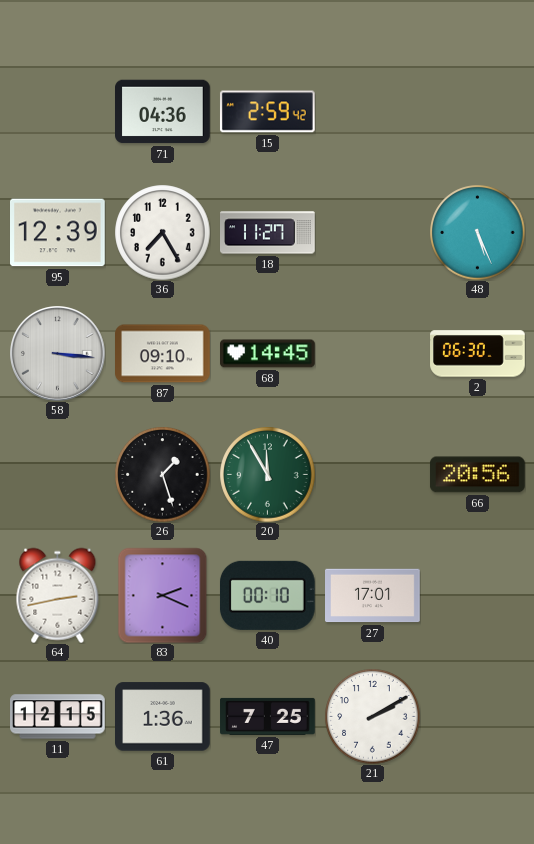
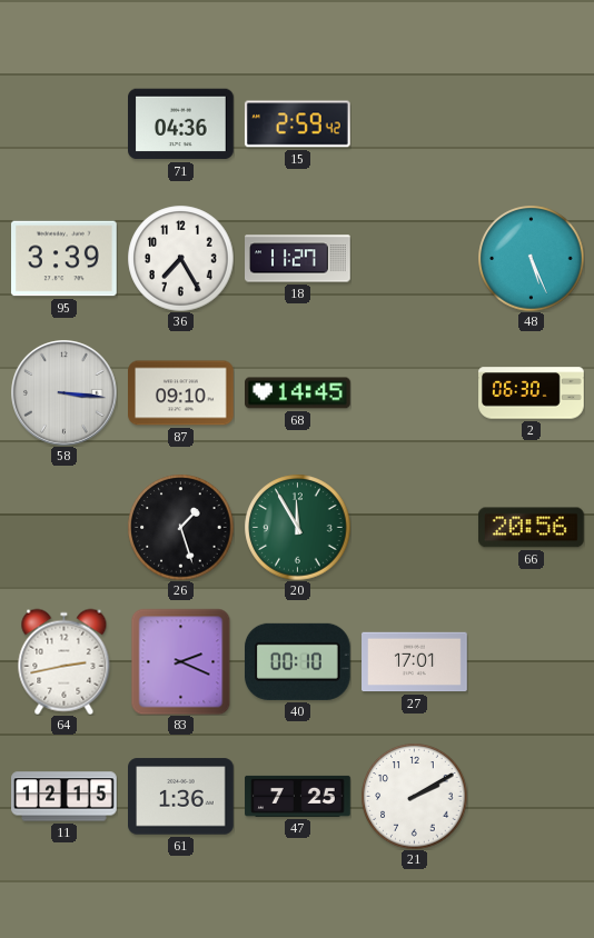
95: 12:39 -> 3:39
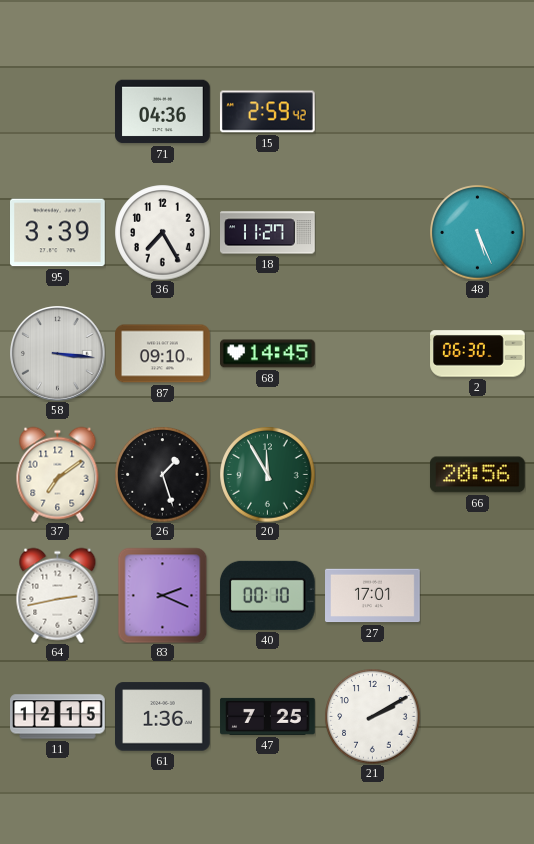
37: none -> 7:09
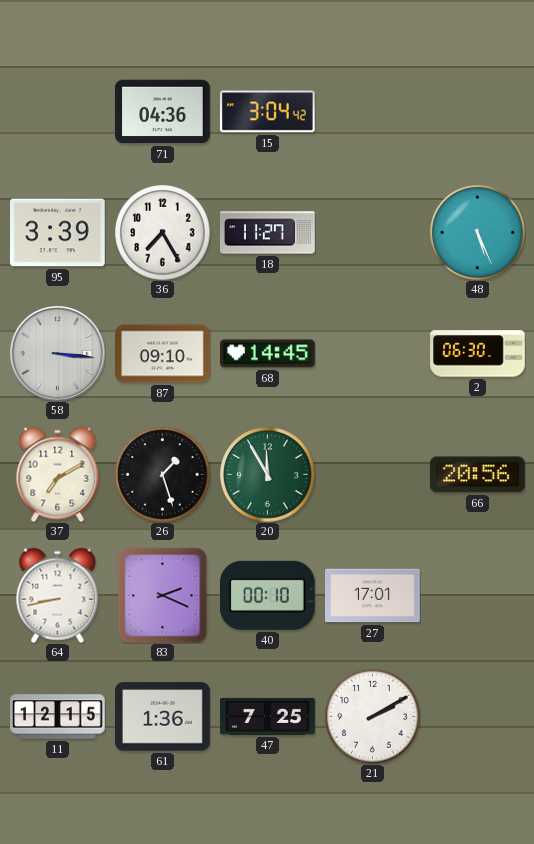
15: 2:59 -> 3:04
37: 7:09 -> 7:10
64: 2:43 -> 8:43
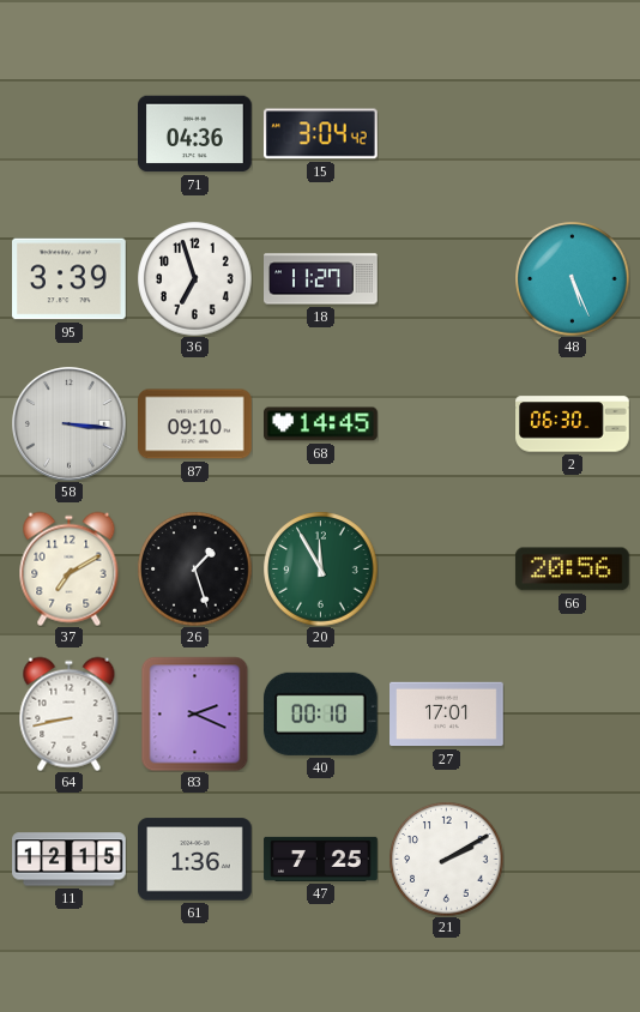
36: 7:25 -> 6:57
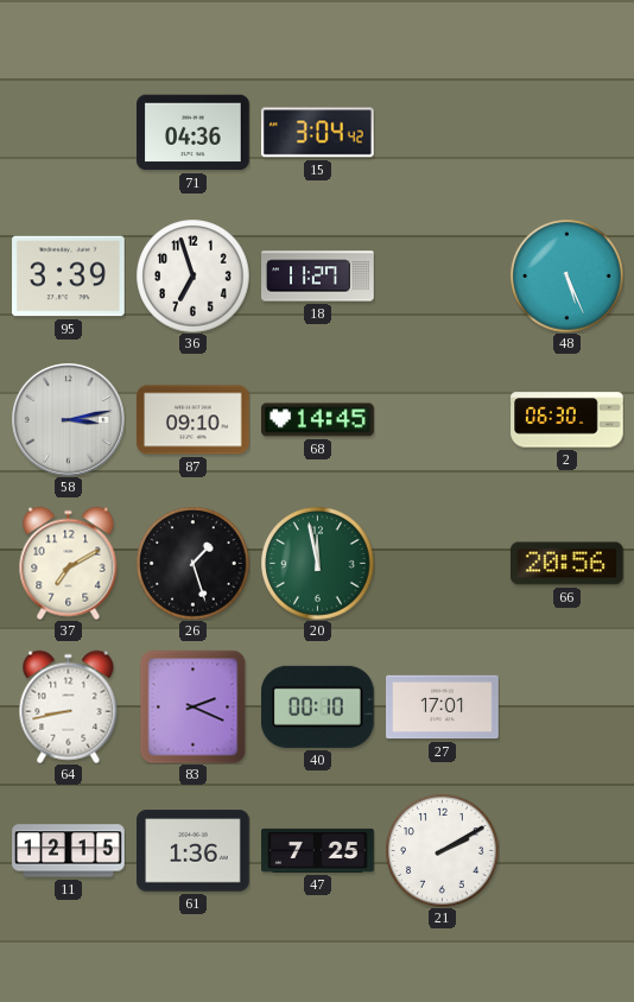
58: 3:16 -> 3:13
20: 11:55 -> 11:58
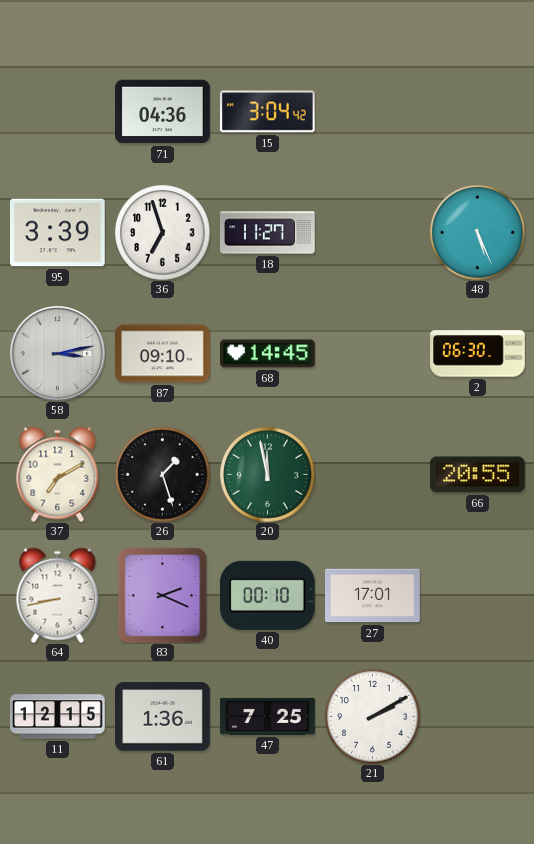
66: 20:56 -> 20:55
